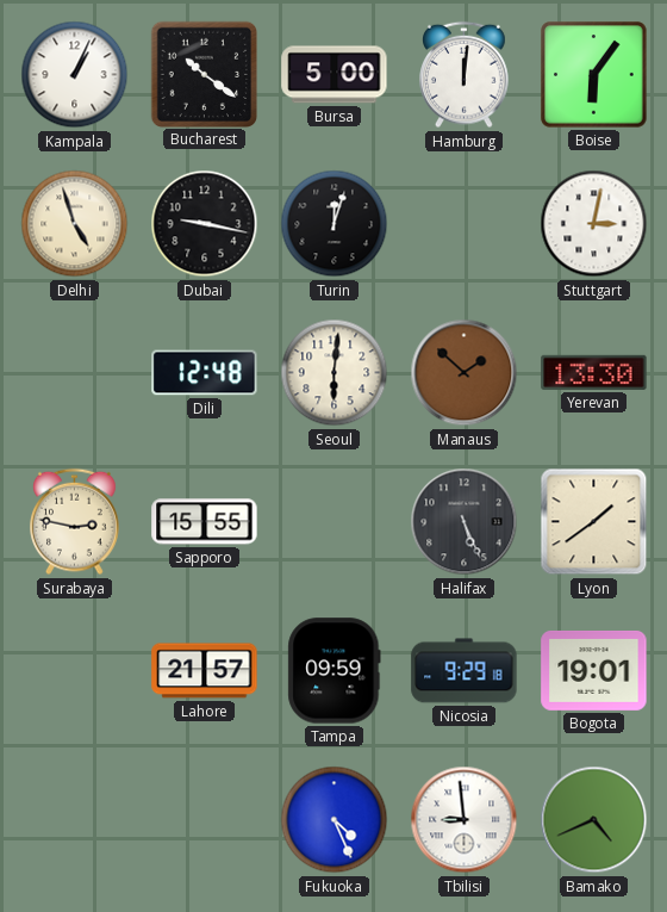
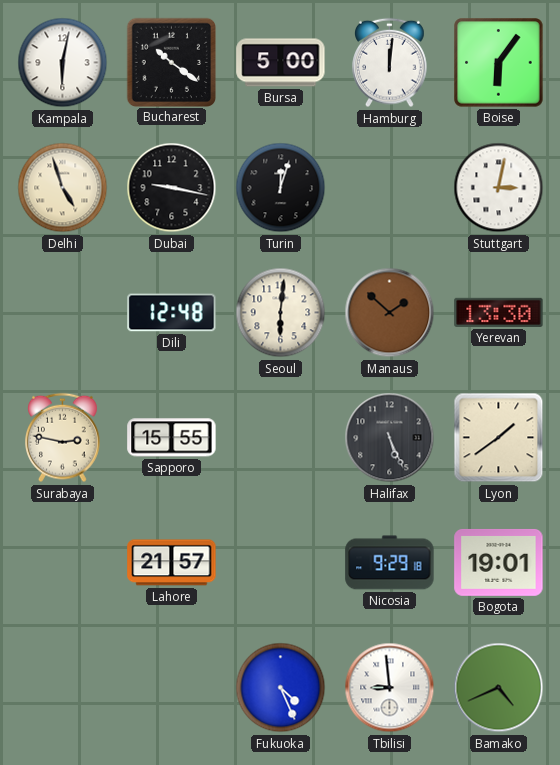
Kampala: 1:04 -> 6:02
Tampa: 09:59 -> none
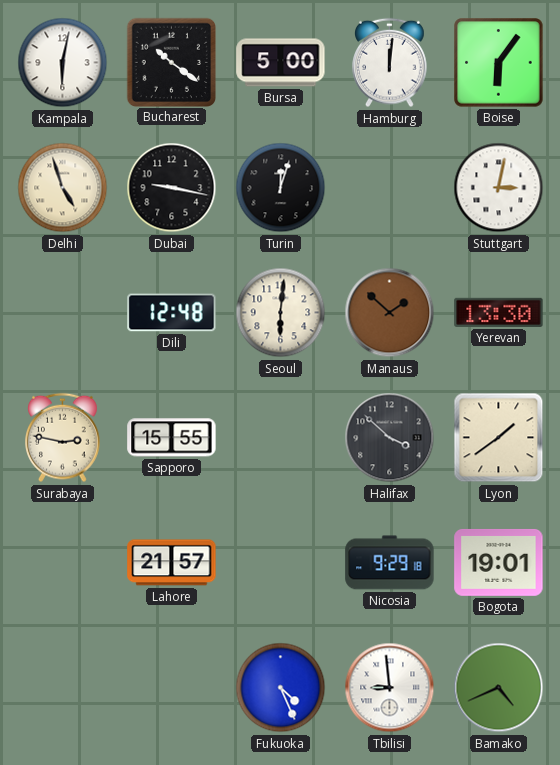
Halifax: 5:26 -> 3:52
